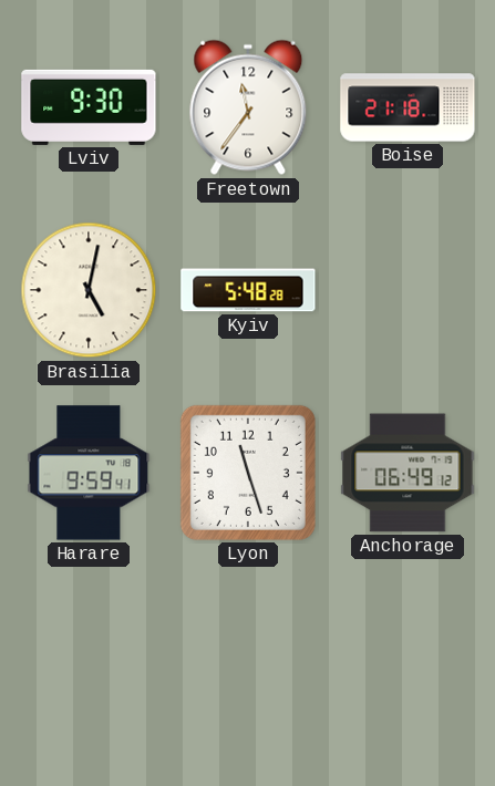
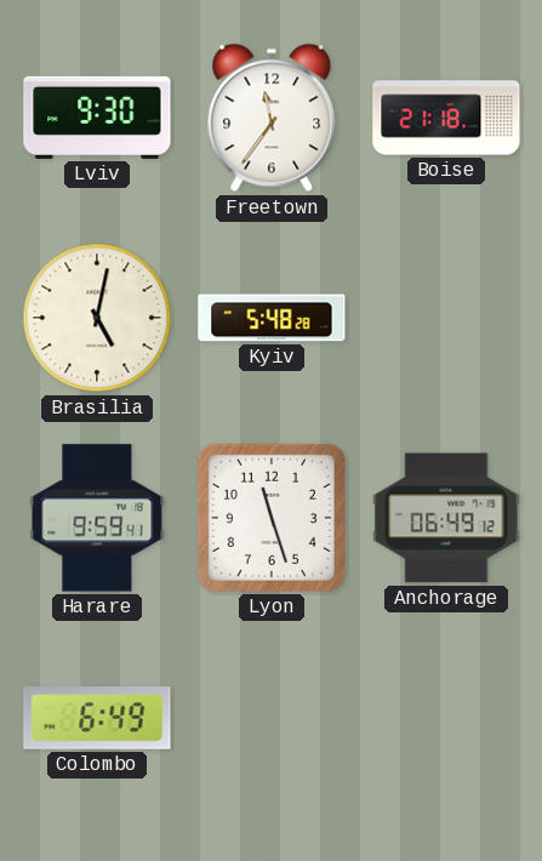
Colombo: none -> 6:49
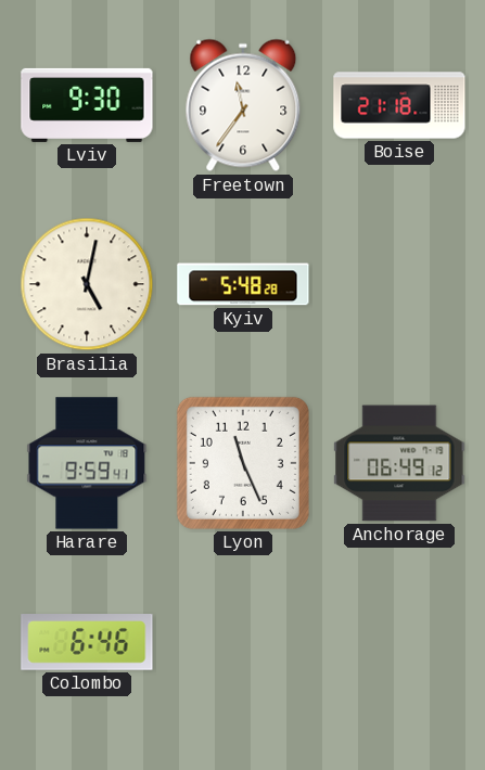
Lyon: 11:27 -> 11:26
Colombo: 6:49 -> 6:46
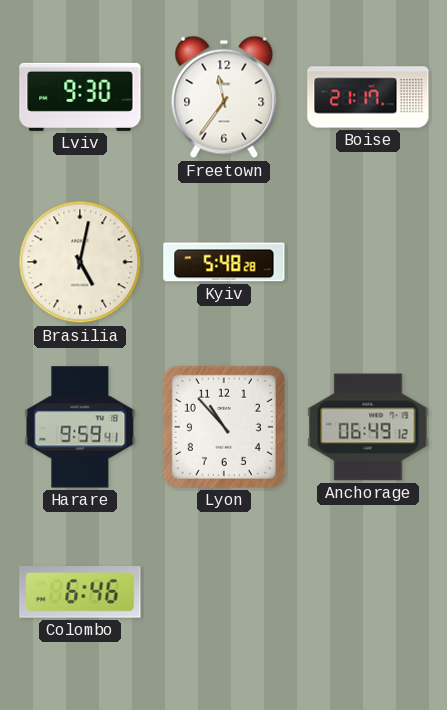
Boise: 21:18 -> 21:17
Lyon: 11:26 -> 10:53
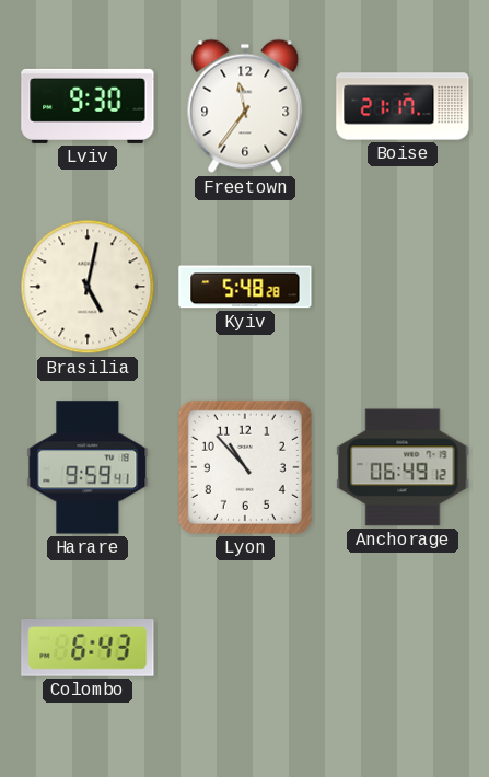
Colombo: 6:46 -> 6:43
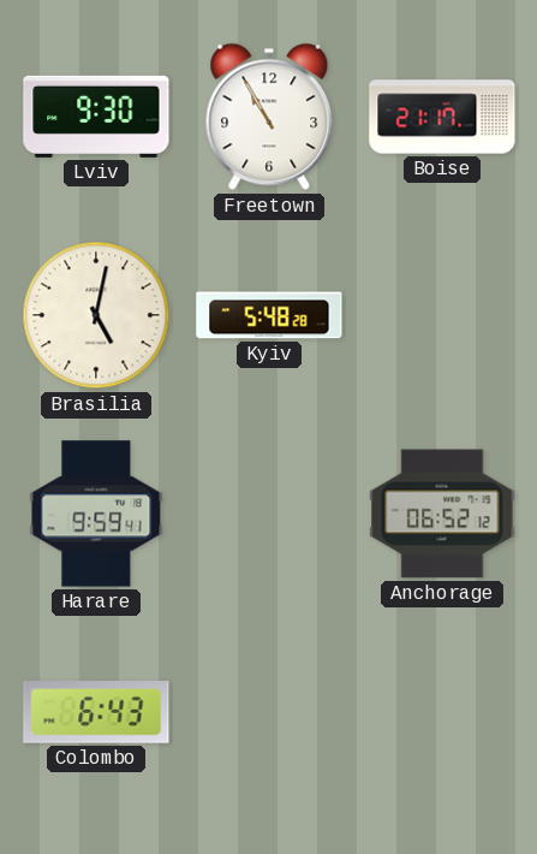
Freetown: 11:36 -> 10:55
Lyon: 10:53 -> none
Anchorage: 06:49 -> 06:52
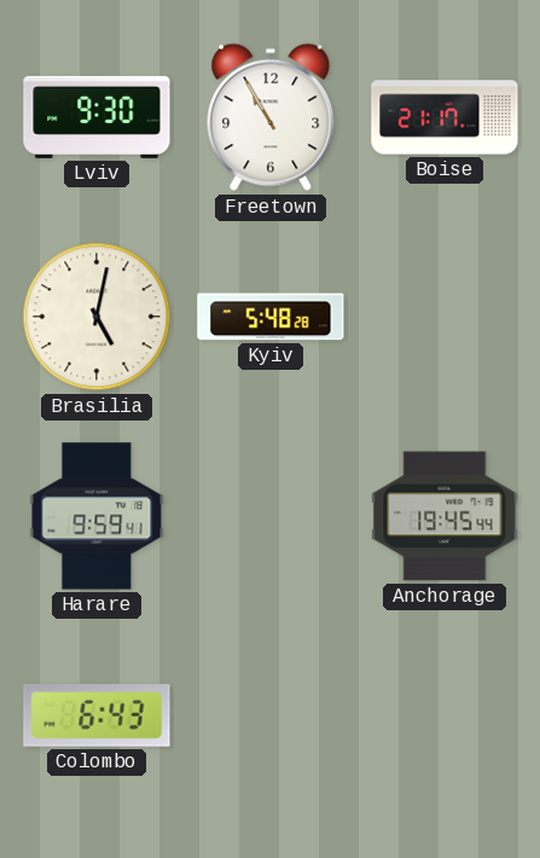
Anchorage: 06:52 -> 19:45
